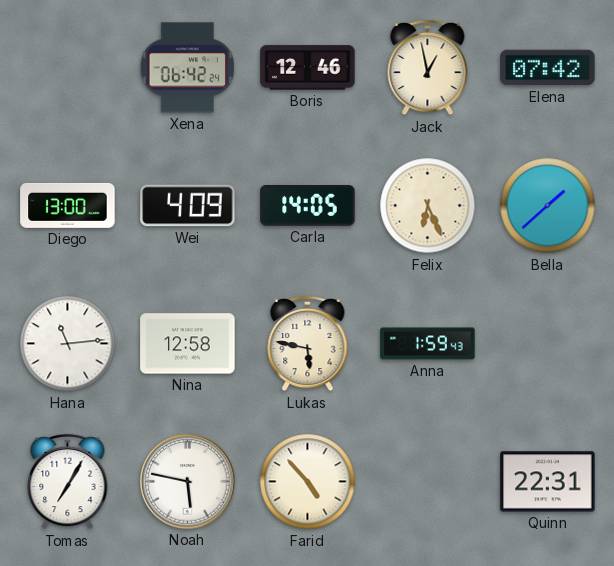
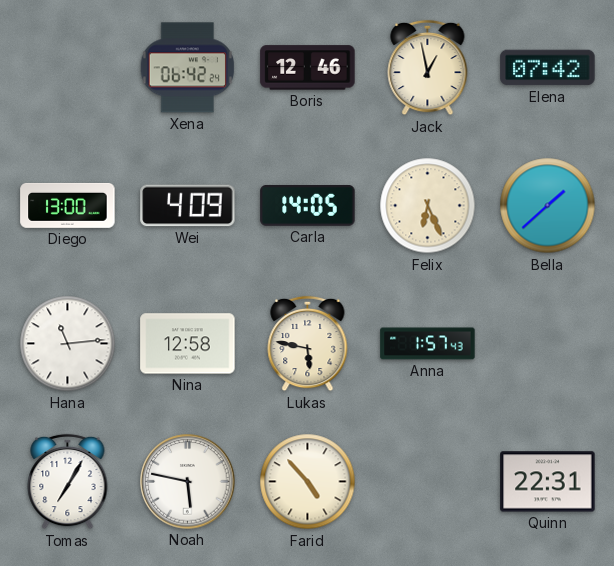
Anna: 1:59 -> 1:57
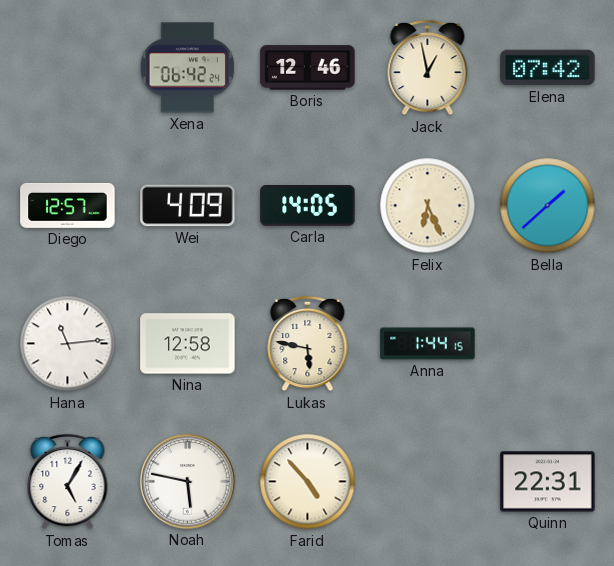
Diego: 13:00 -> 12:57
Anna: 1:57 -> 1:44
Tomas: 7:05 -> 5:05
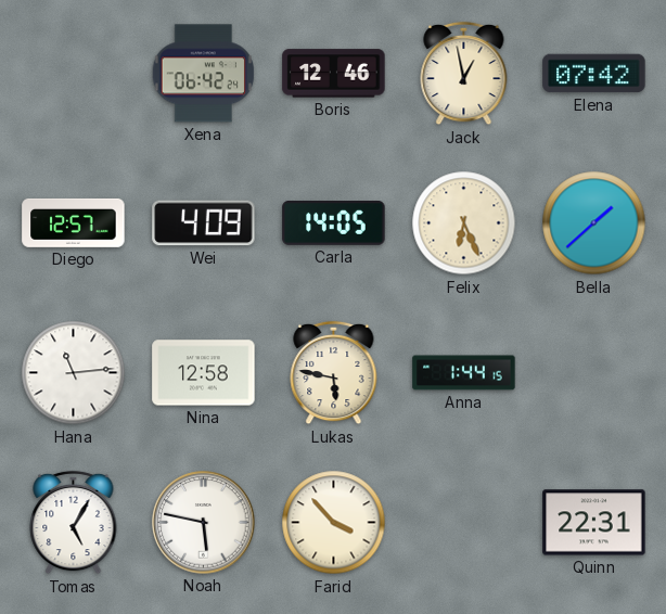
Farid: 4:53 -> 3:53
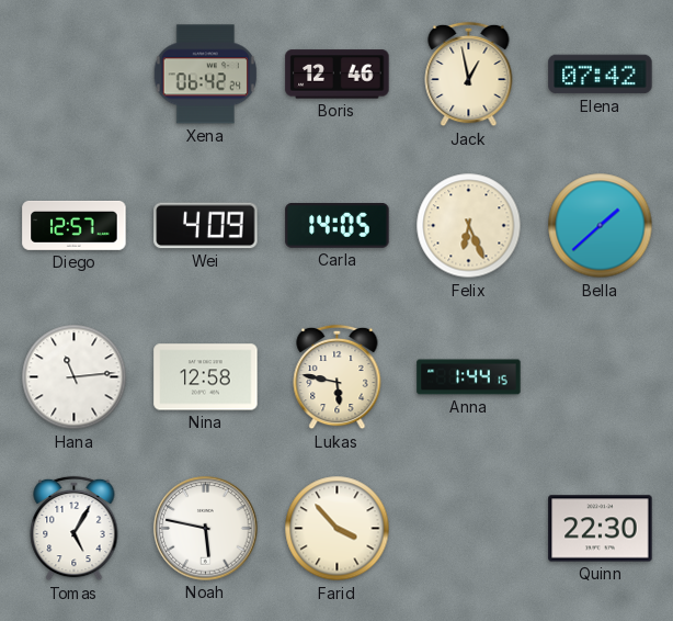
Quinn: 22:31 -> 22:30
